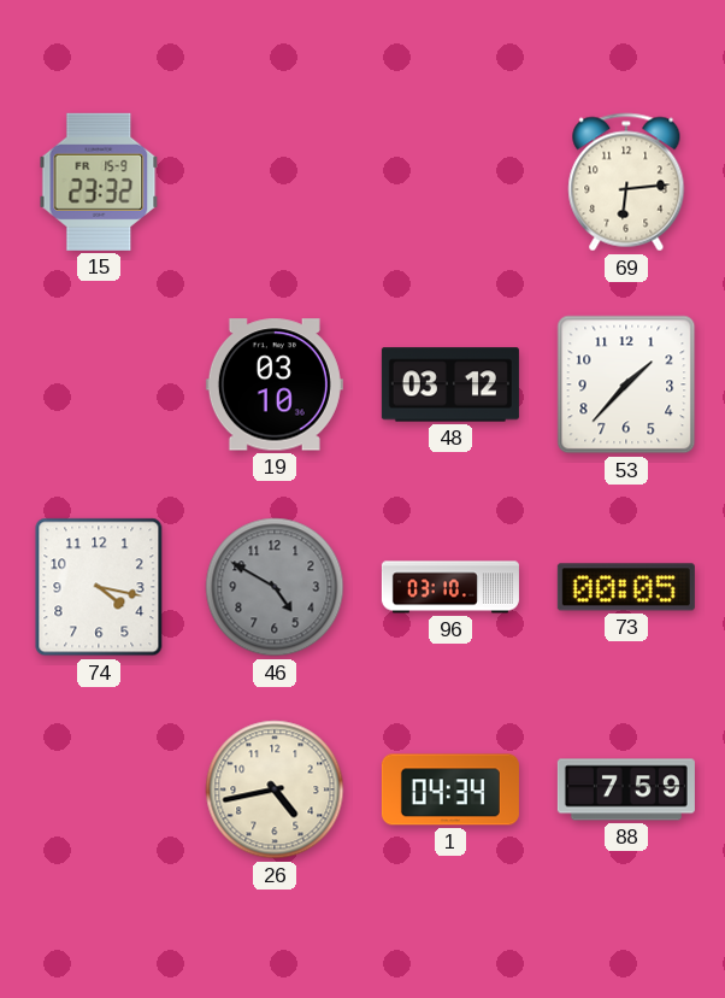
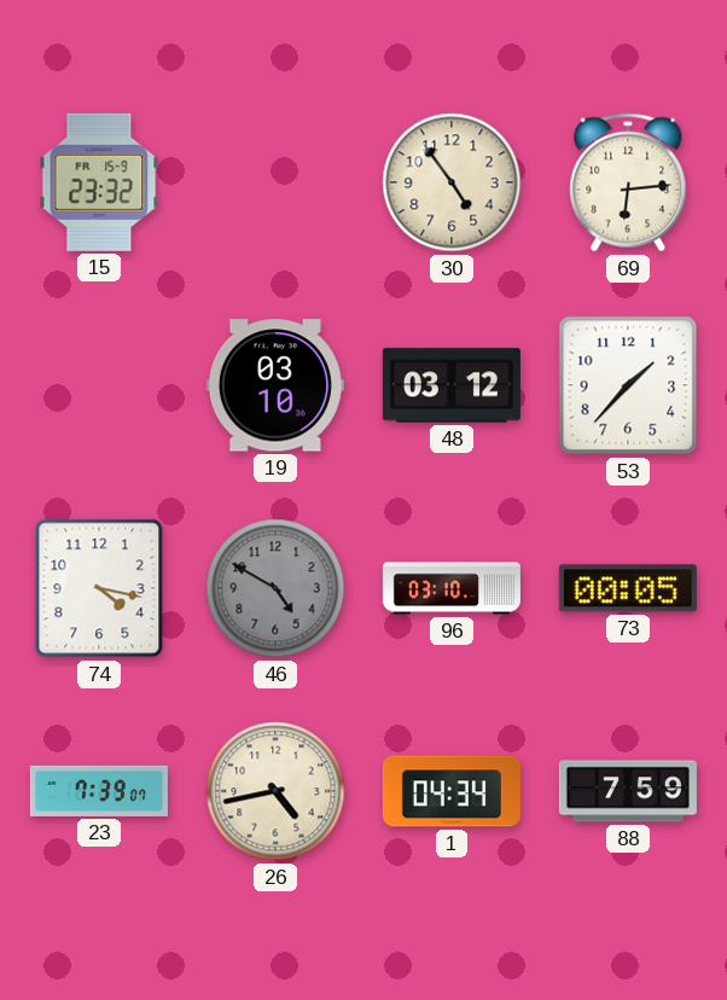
30: none -> 4:54
23: none -> 7:39
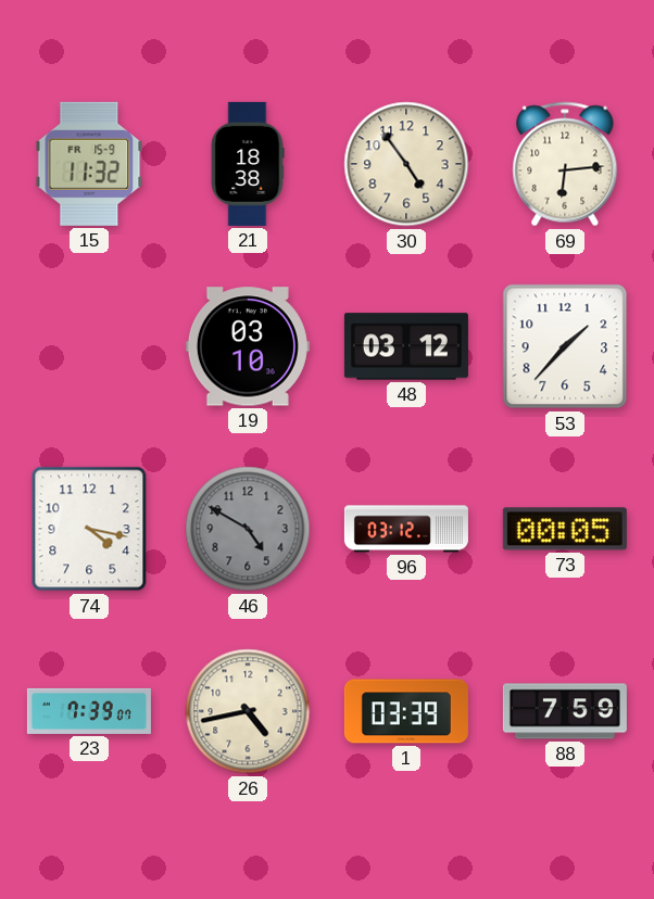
15: 23:32 -> 11:32
21: none -> 18:38
96: 03:10 -> 03:12
1: 04:34 -> 03:39
